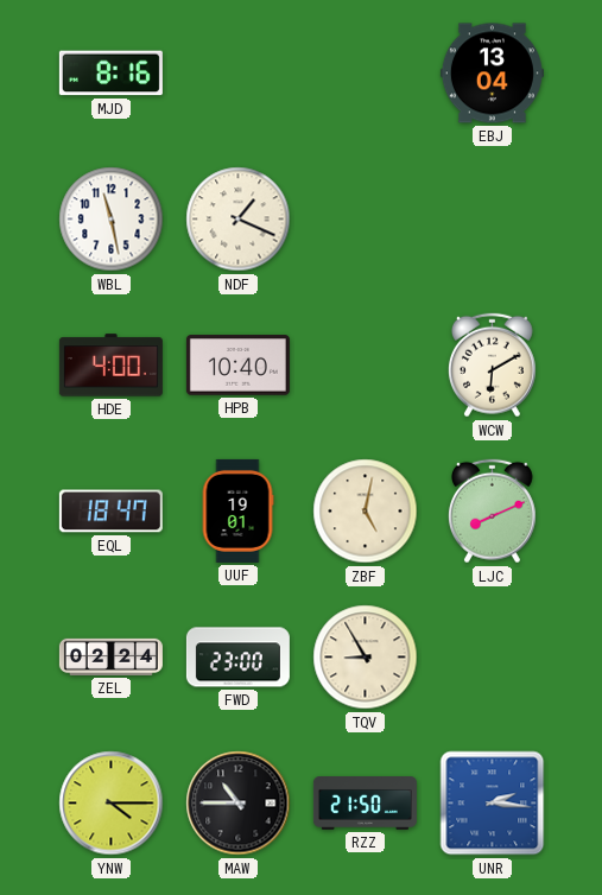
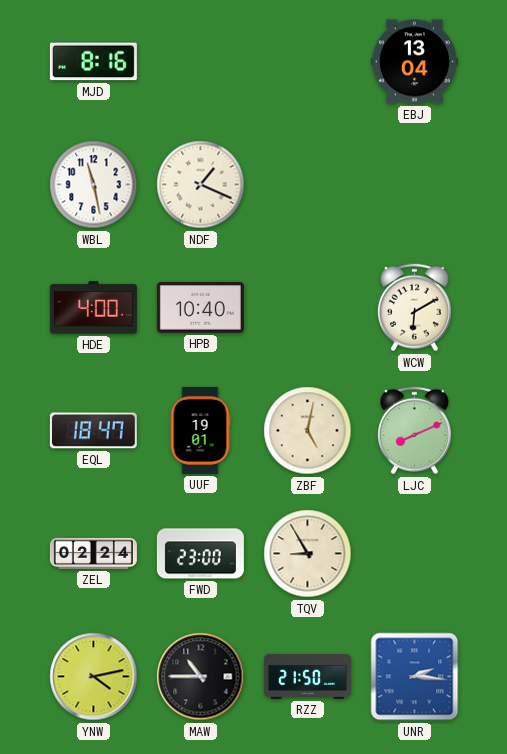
YNW: 4:15 -> 4:13
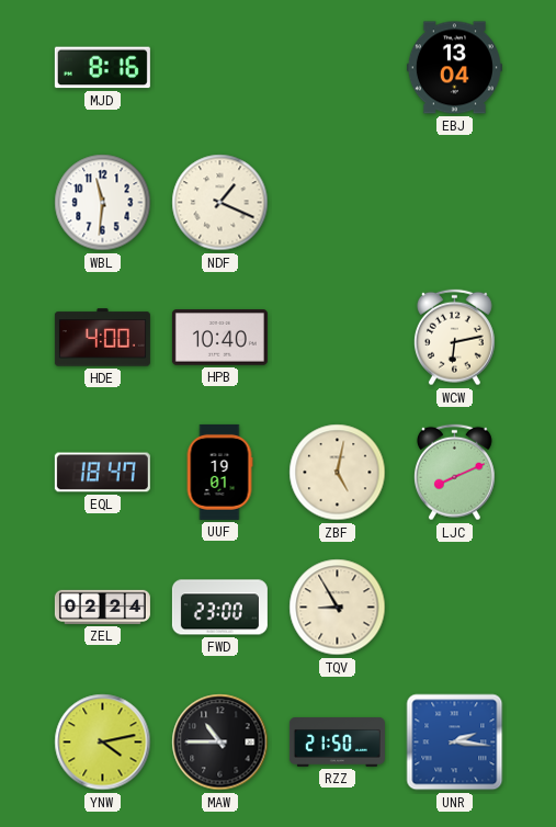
WBL: 11:28 -> 11:31
WCW: 6:10 -> 6:13
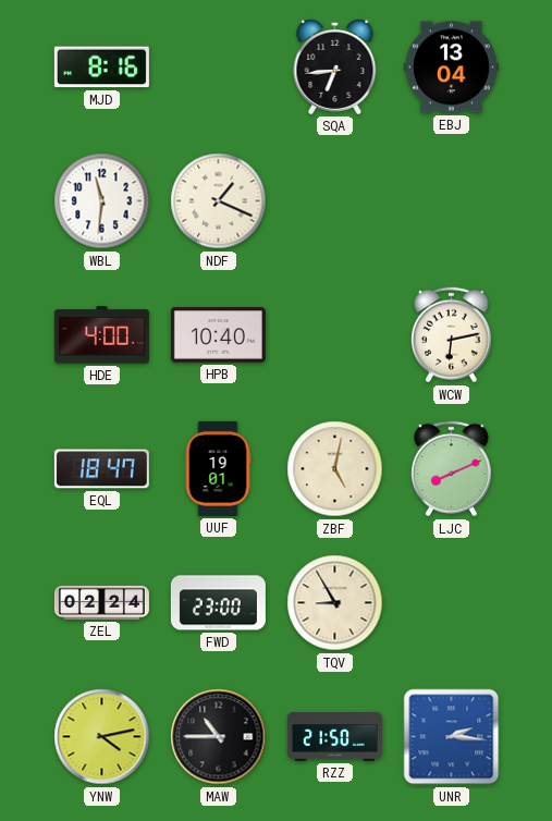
SQA: none -> 6:44
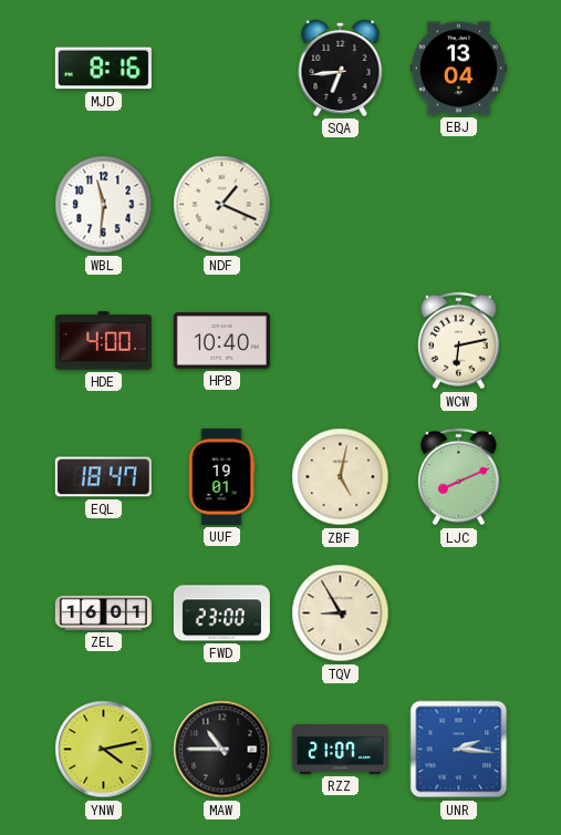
ZEL: 02:24 -> 16:01
RZZ: 21:50 -> 21:07
